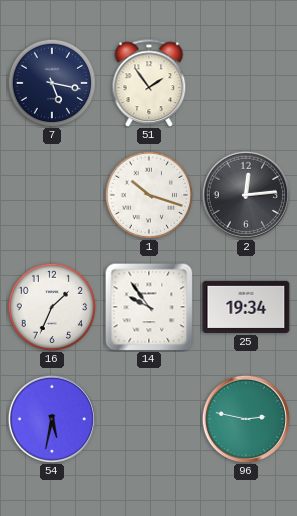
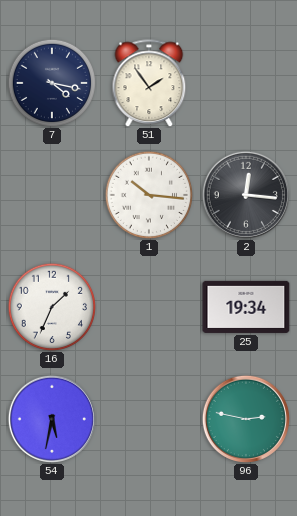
7: 5:17 -> 4:17
1: 10:18 -> 10:16
2: 12:14 -> 12:16
14: 9:54 -> none
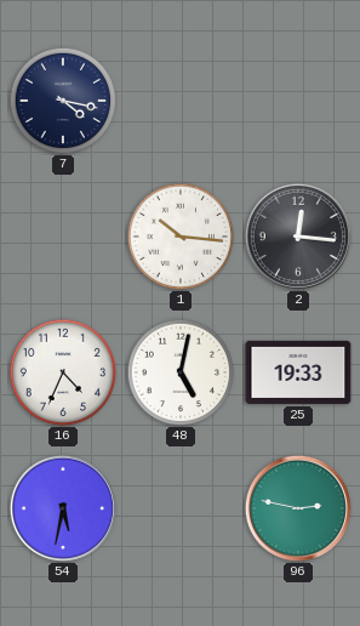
51: 1:54 -> none
16: 1:34 -> 4:34
48: none -> 5:02
25: 19:34 -> 19:33
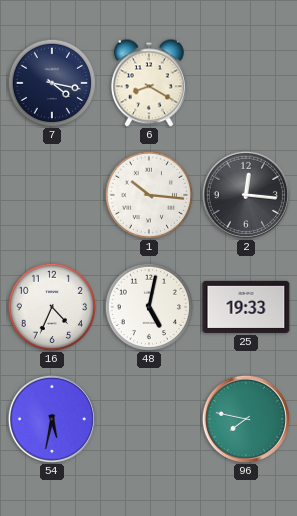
6: none -> 8:20
96: 2:47 -> 7:47
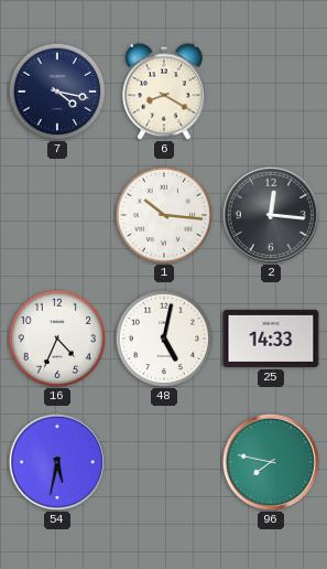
25: 19:33 -> 14:33
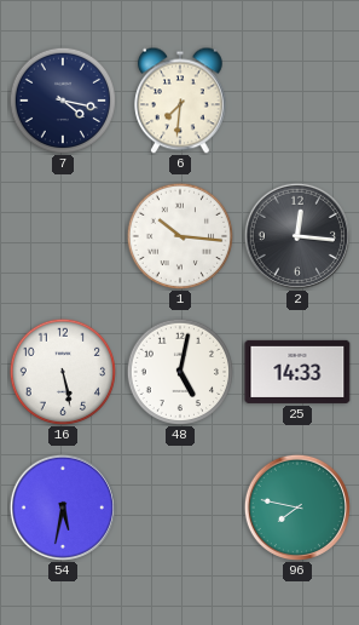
6: 8:20 -> 7:31
16: 4:34 -> 5:28
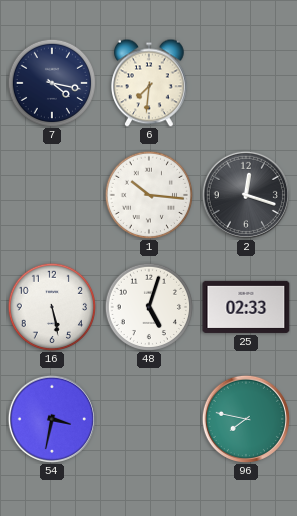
2: 12:16 -> 12:18
48: 5:02 -> 5:03
25: 14:33 -> 02:33
54: 5:32 -> 3:32
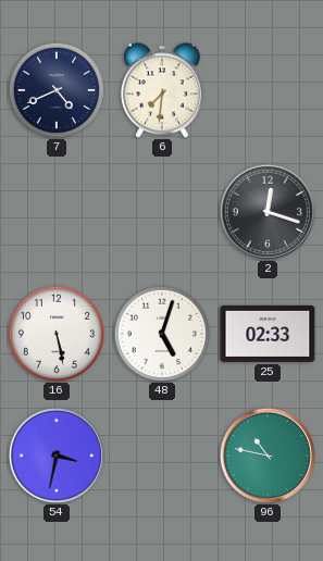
7: 4:17 -> 4:41
1: 10:16 -> none
96: 7:47 -> 10:47
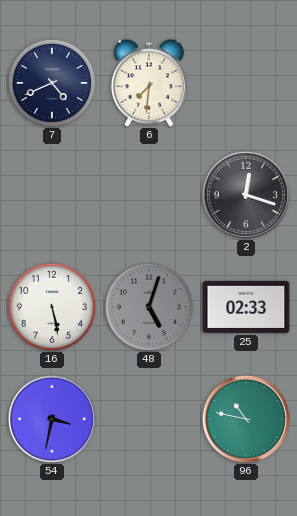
48 dial: white -> grey
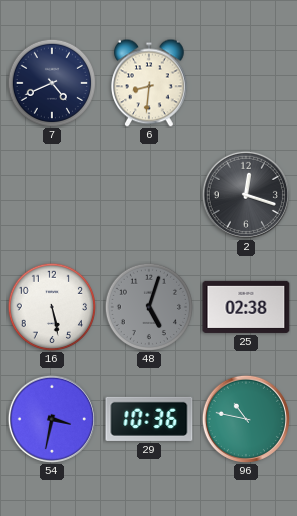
6: 7:31 -> 8:31
25: 02:33 -> 02:38
29: none -> 10:36
